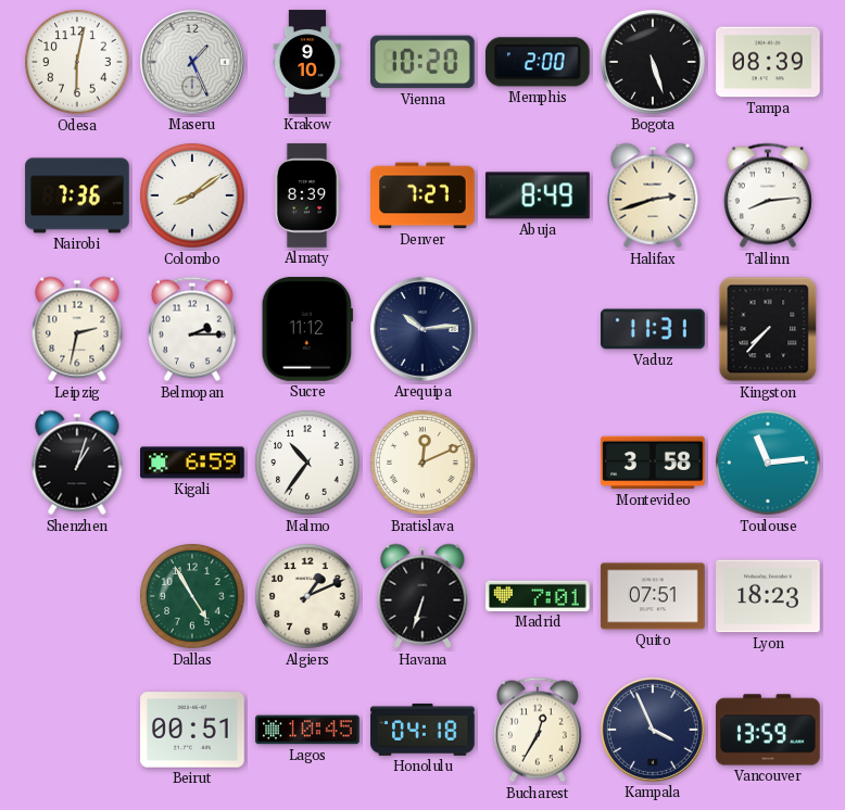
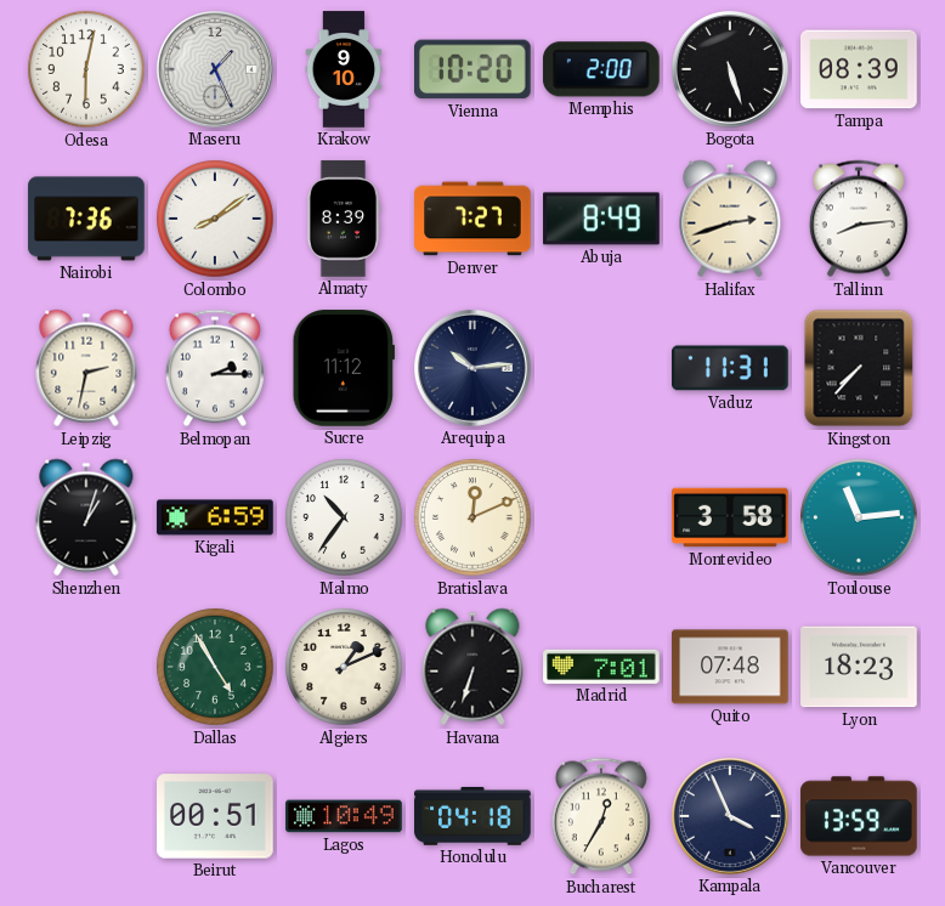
Quito: 07:51 -> 07:48
Lagos: 10:45 -> 10:49
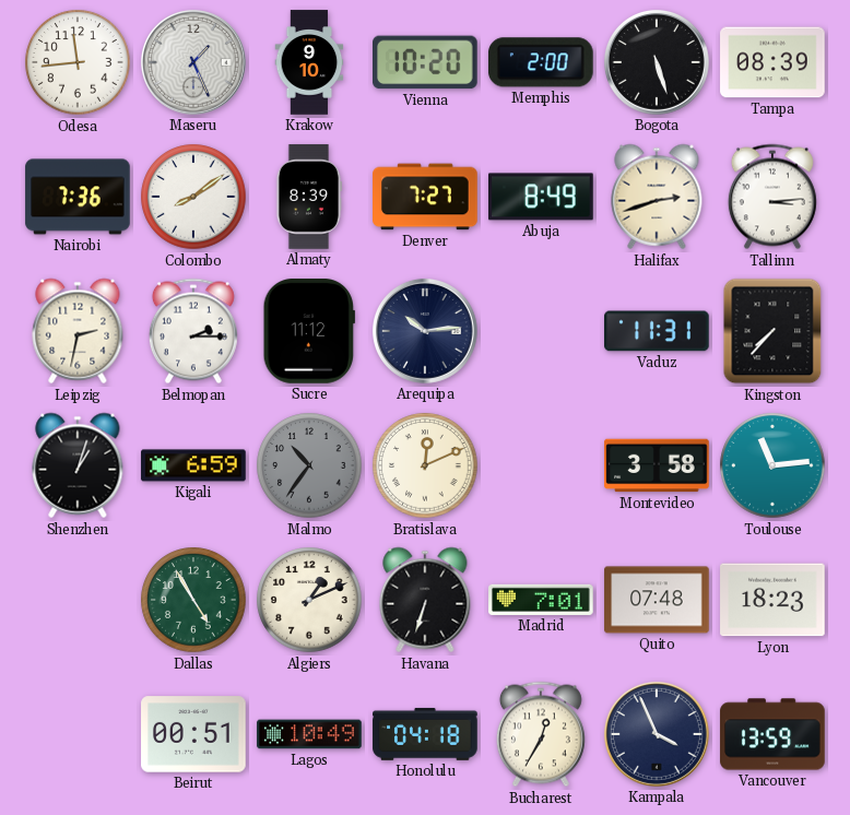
Odesa: 6:02 -> 11:44
Tallinn: 8:14 -> 3:14
Malmo dial: white -> grey
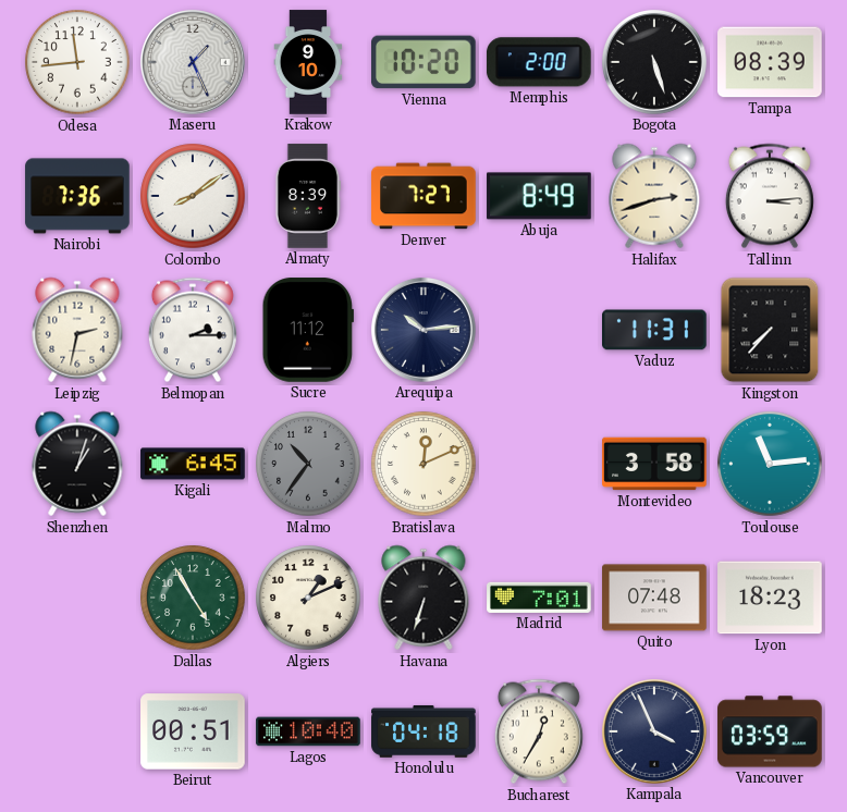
Kigali: 6:59 -> 6:45
Lagos: 10:49 -> 10:40
Vancouver: 13:59 -> 03:59
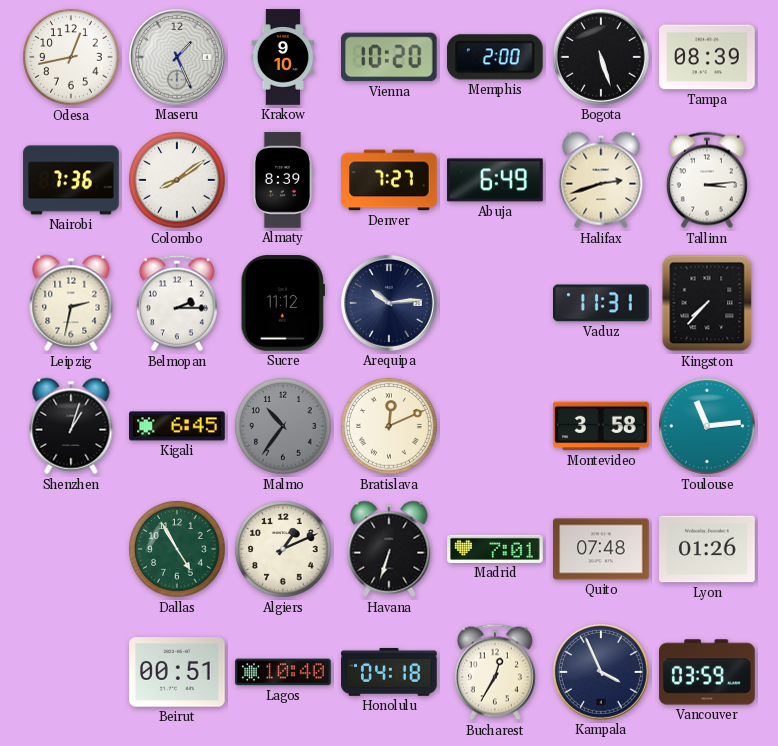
Odesa: 11:44 -> 12:43
Abuja: 8:49 -> 6:49
Lyon: 18:23 -> 01:26
